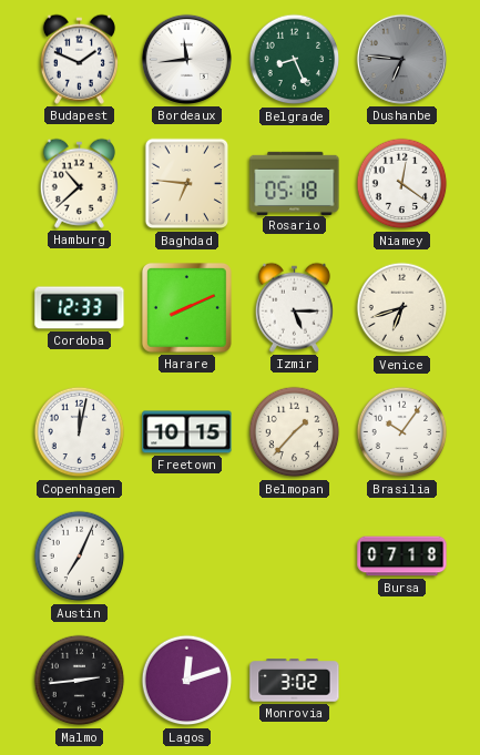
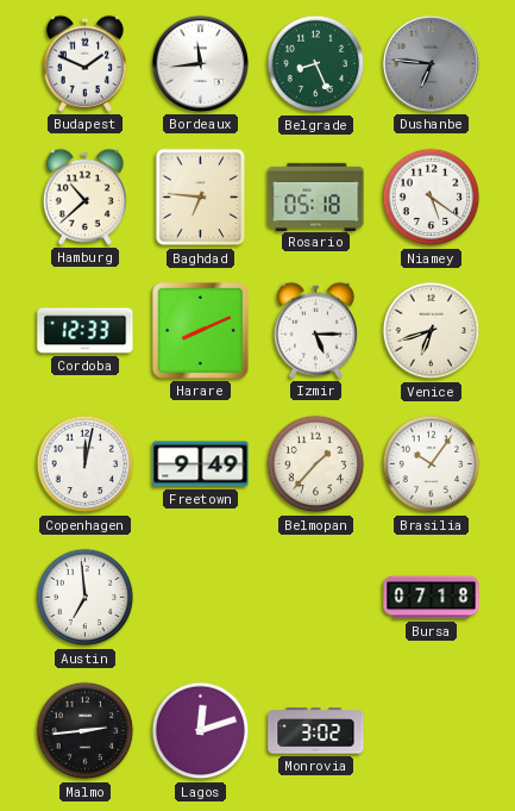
Niamey: 12:21 -> 5:21
Freetown: 10:15 -> 9:49
Austin: 7:04 -> 6:59
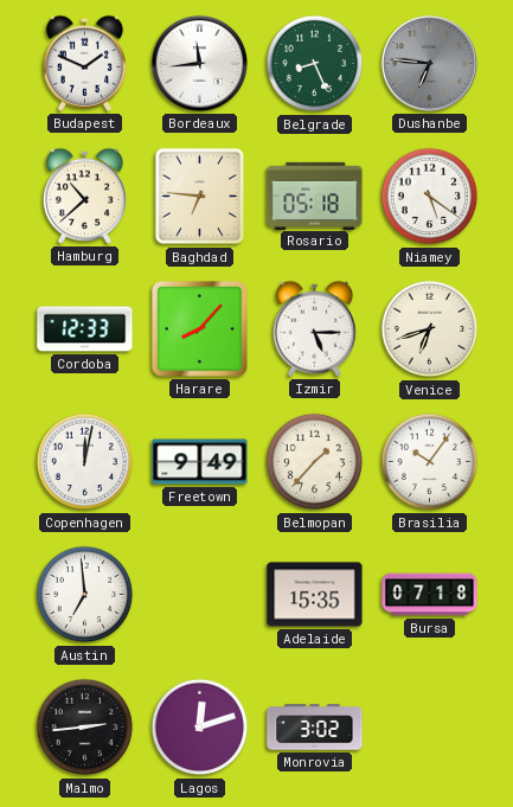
Harare: 8:11 -> 8:07
Adelaide: none -> 15:35
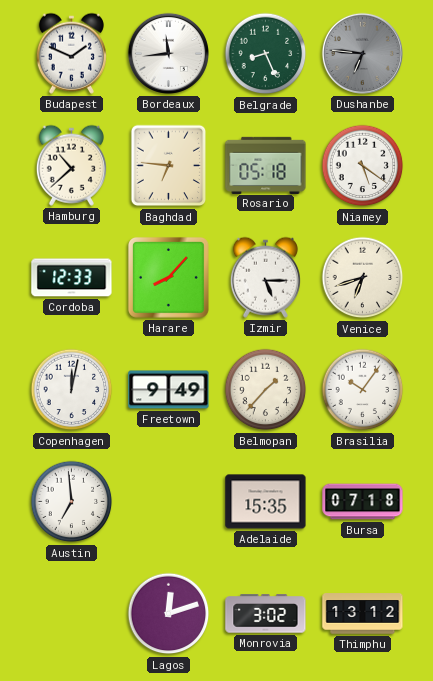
Malmo: 2:44 -> none
Thimphu: none -> 13:12
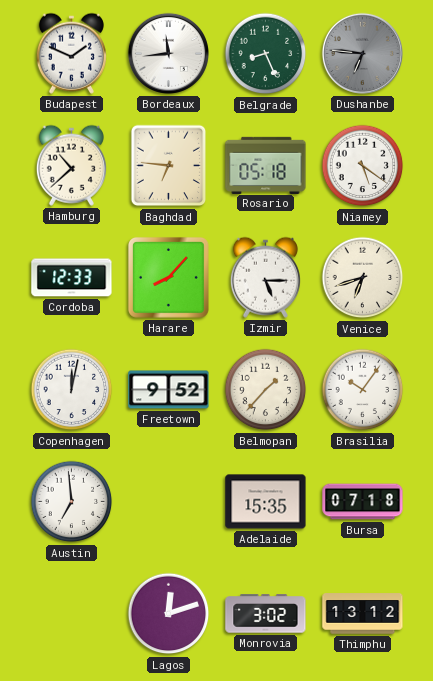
Freetown: 9:49 -> 9:52
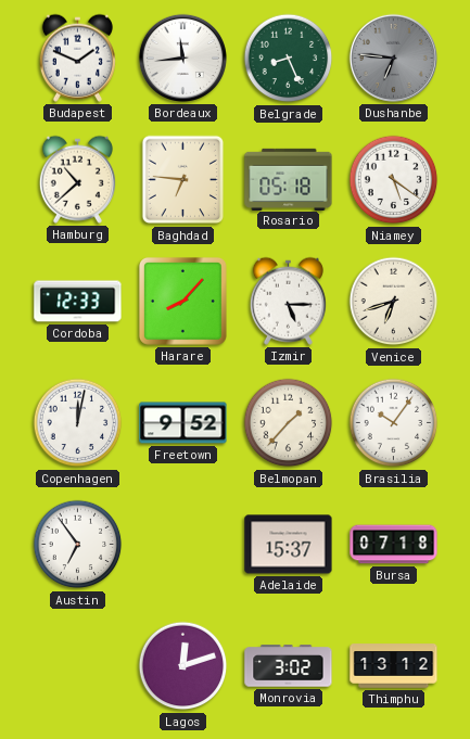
Austin: 6:59 -> 6:54
Adelaide: 15:35 -> 15:37
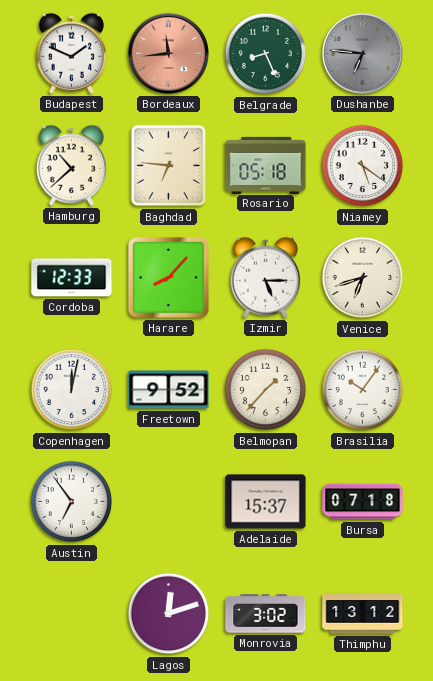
Bordeaux dial: white -> salmon
